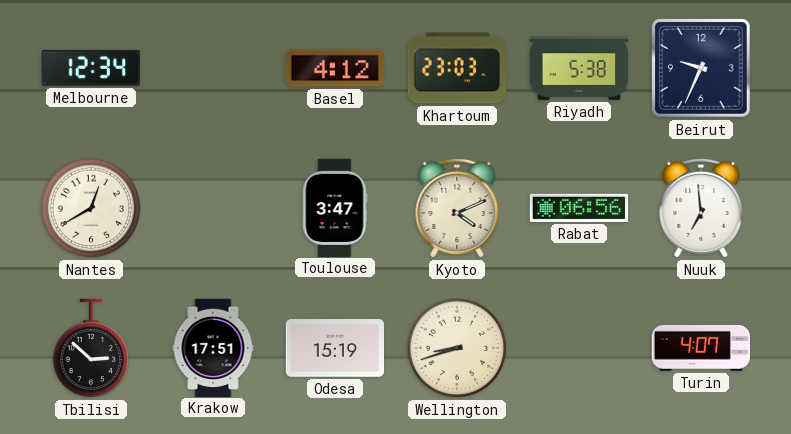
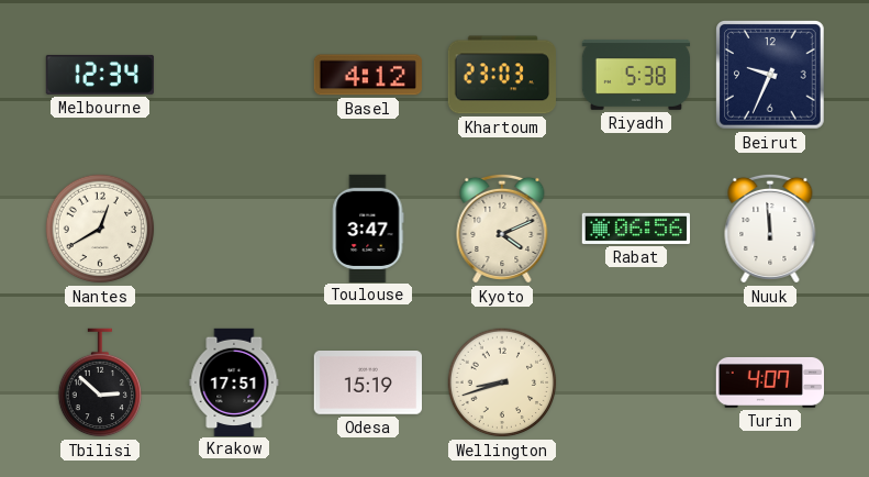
Nuuk: 6:59 -> 11:59
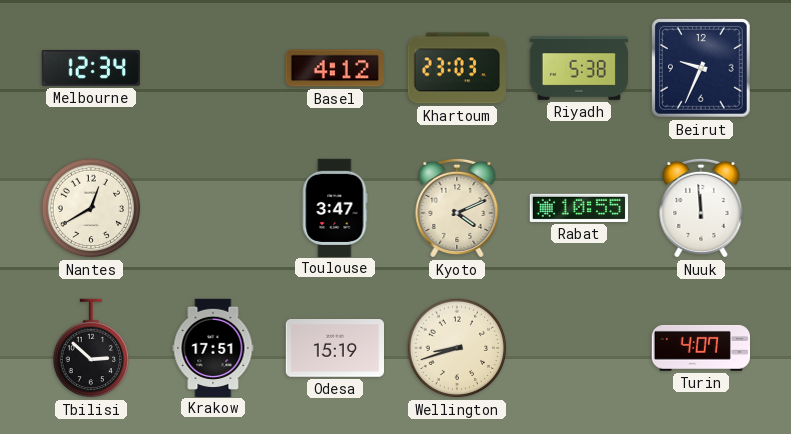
Rabat: 06:56 -> 10:55
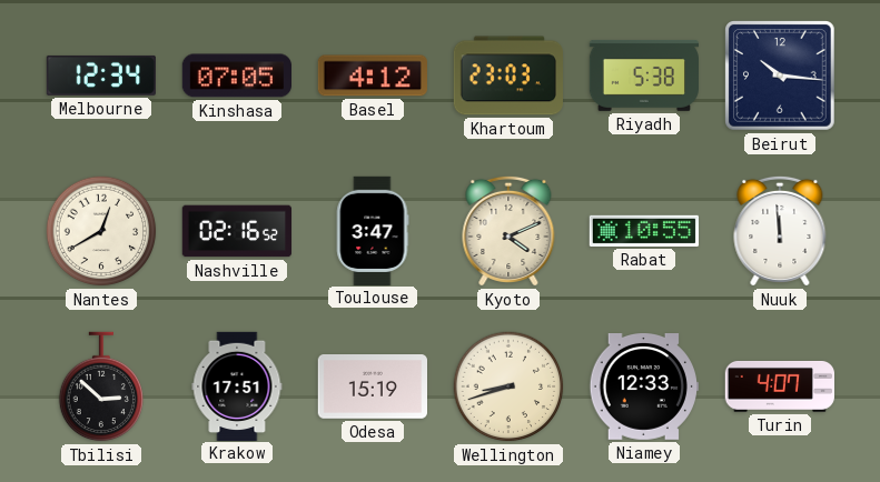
Kinshasa: none -> 07:05
Beirut: 9:34 -> 10:16
Nashville: none -> 02:16
Niamey: none -> 12:33
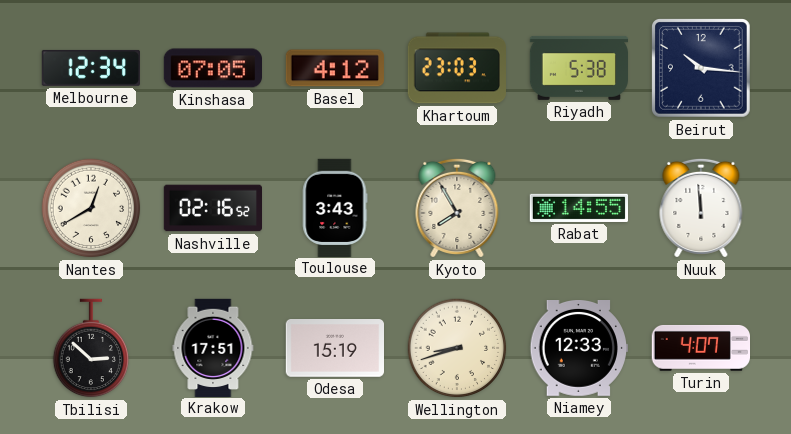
Toulouse: 3:47 -> 3:43
Kyoto: 4:11 -> 7:55
Rabat: 10:55 -> 14:55
